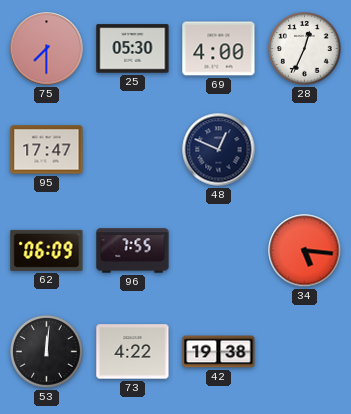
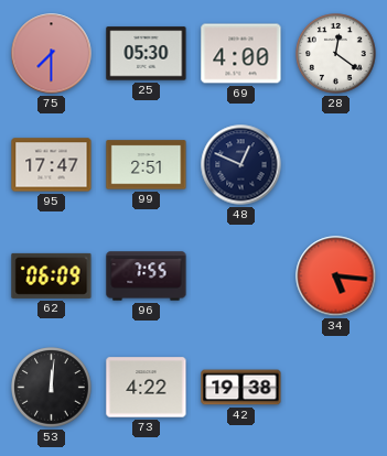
28: 12:34 -> 12:21
99: none -> 2:51
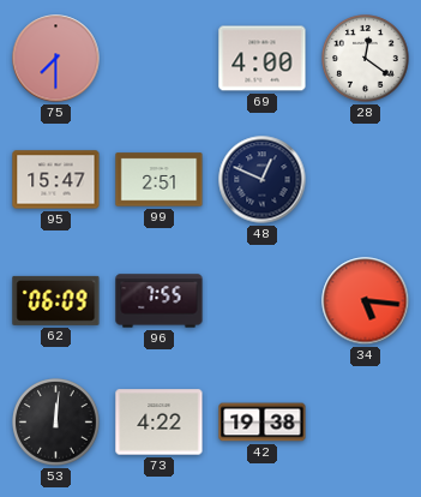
25: 05:30 -> none
95: 17:47 -> 15:47
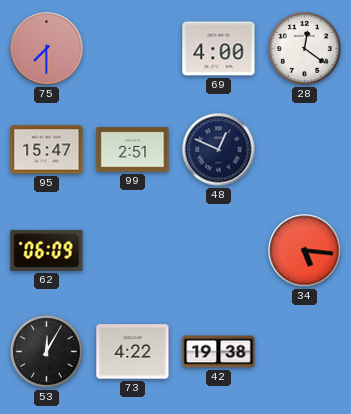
96: 7:55 -> none
53: 12:01 -> 12:05
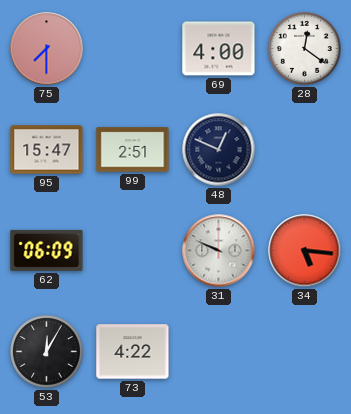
31: none -> 9:49
42: 19:38 -> none
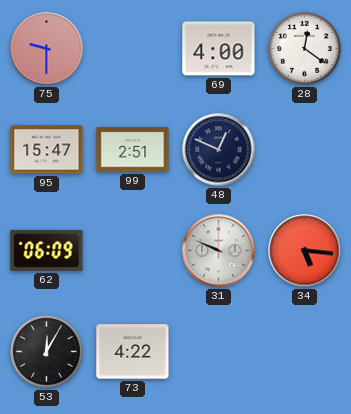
75: 7:30 -> 9:30
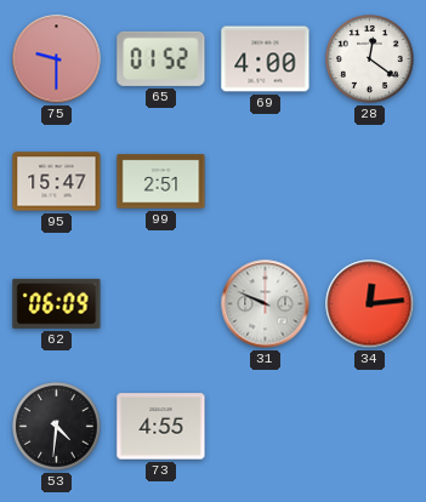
65: none -> 01:52
48: 12:49 -> none
34: 5:16 -> 12:14
53: 12:05 -> 4:31
73: 4:22 -> 4:55
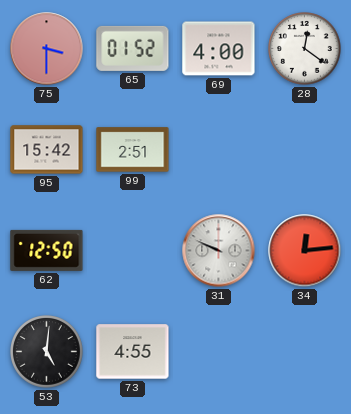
75: 9:30 -> 3:30
95: 15:47 -> 15:42
62: 06:09 -> 12:50
53: 4:31 -> 5:01
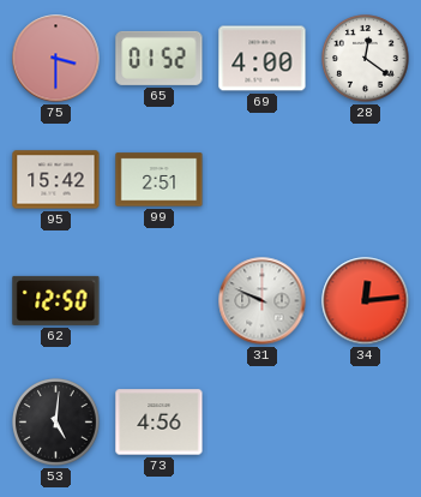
73: 4:55 -> 4:56
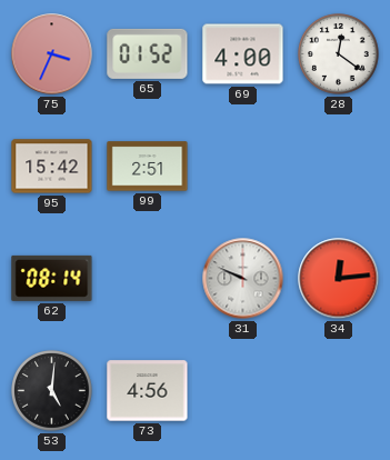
75: 3:30 -> 3:34
62: 12:50 -> 08:14
